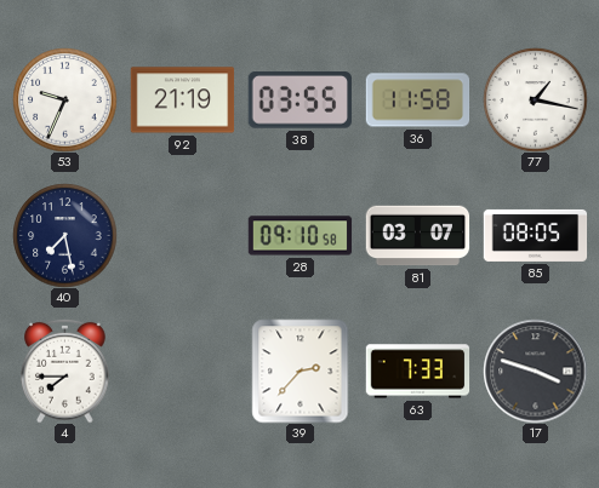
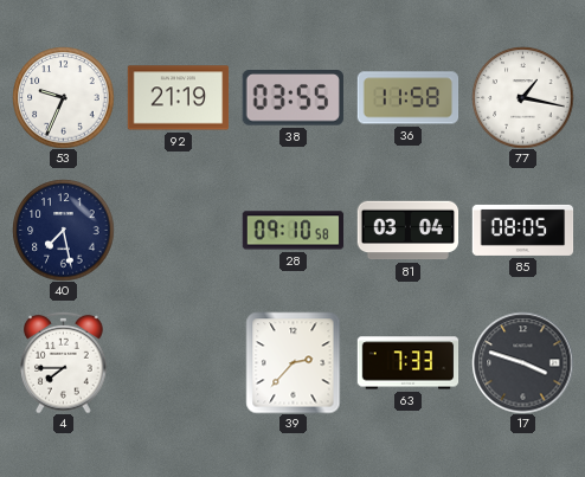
81: 03:07 -> 03:04
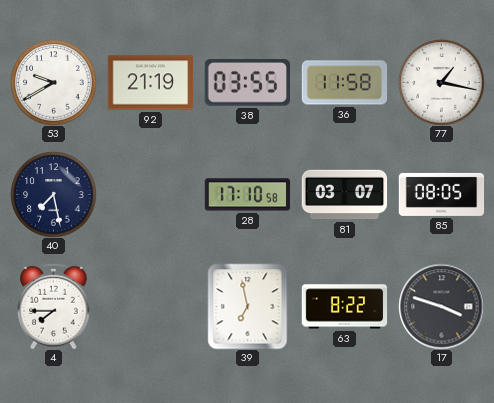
53: 9:34 -> 9:40
28: 09:10 -> 17:10
81: 03:04 -> 03:07
39: 2:37 -> 6:58
63: 7:33 -> 8:22
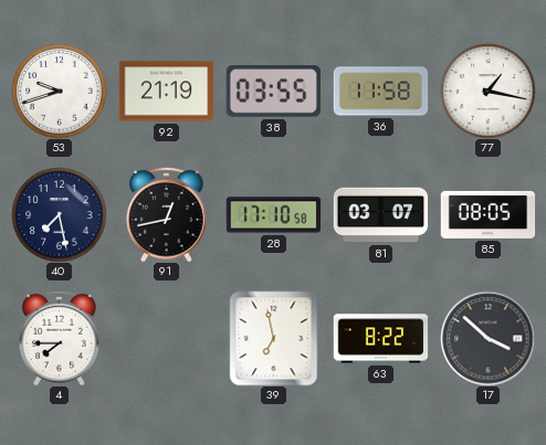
53: 9:40 -> 9:42
91: none -> 12:43
17: 3:48 -> 3:52
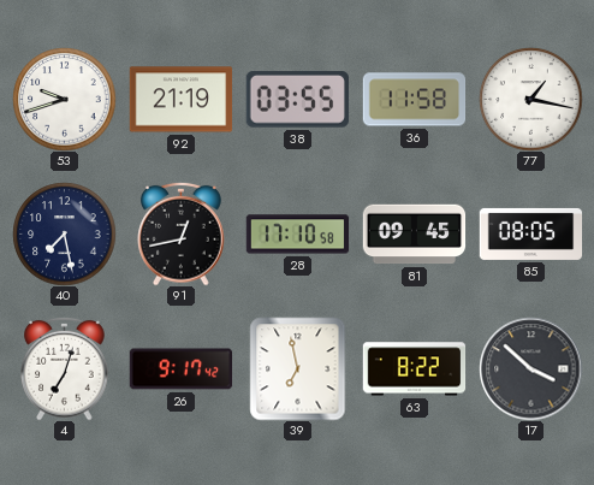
81: 03:07 -> 09:45
4: 7:45 -> 7:03
26: none -> 9:17
